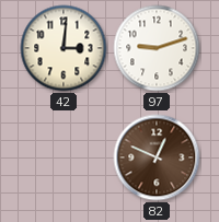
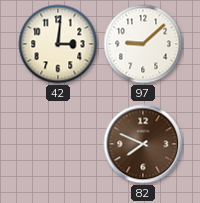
97: 9:12 -> 9:08
82: 12:49 -> 7:49
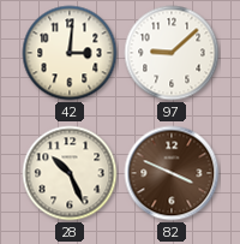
28: none -> 10:26
82: 7:49 -> 3:49
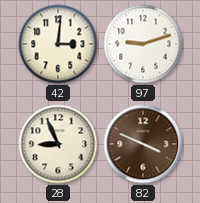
97: 9:08 -> 9:12
28: 10:26 -> 8:56
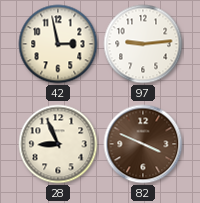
42: 3:01 -> 2:58
97: 9:12 -> 9:14
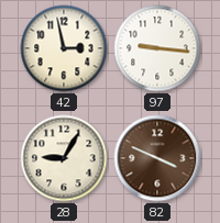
97: 9:14 -> 9:16
28: 8:56 -> 9:05
